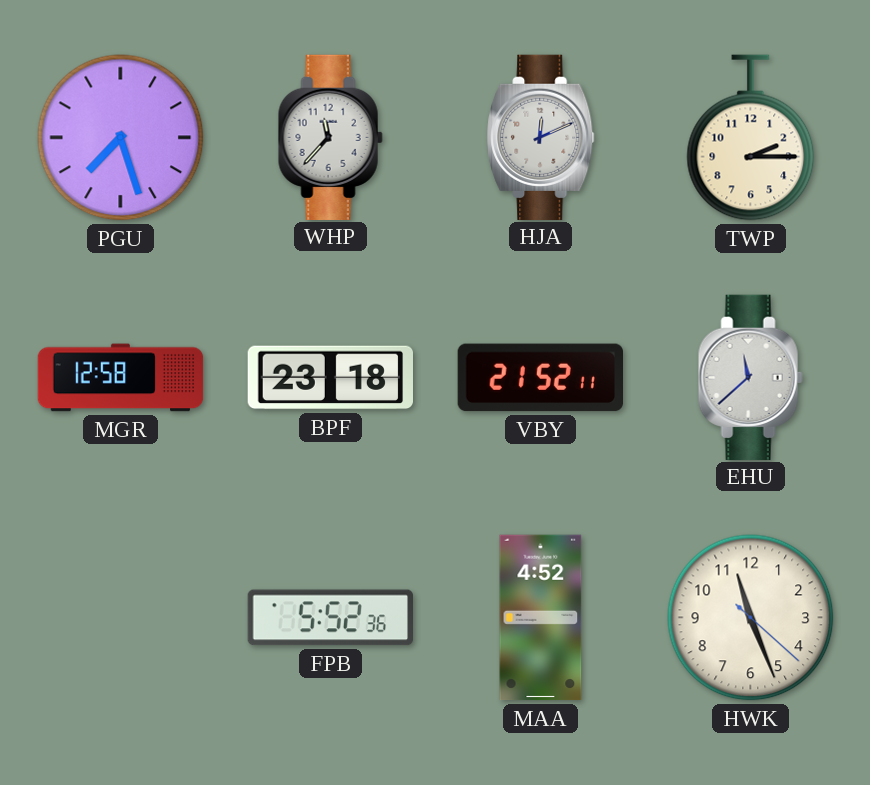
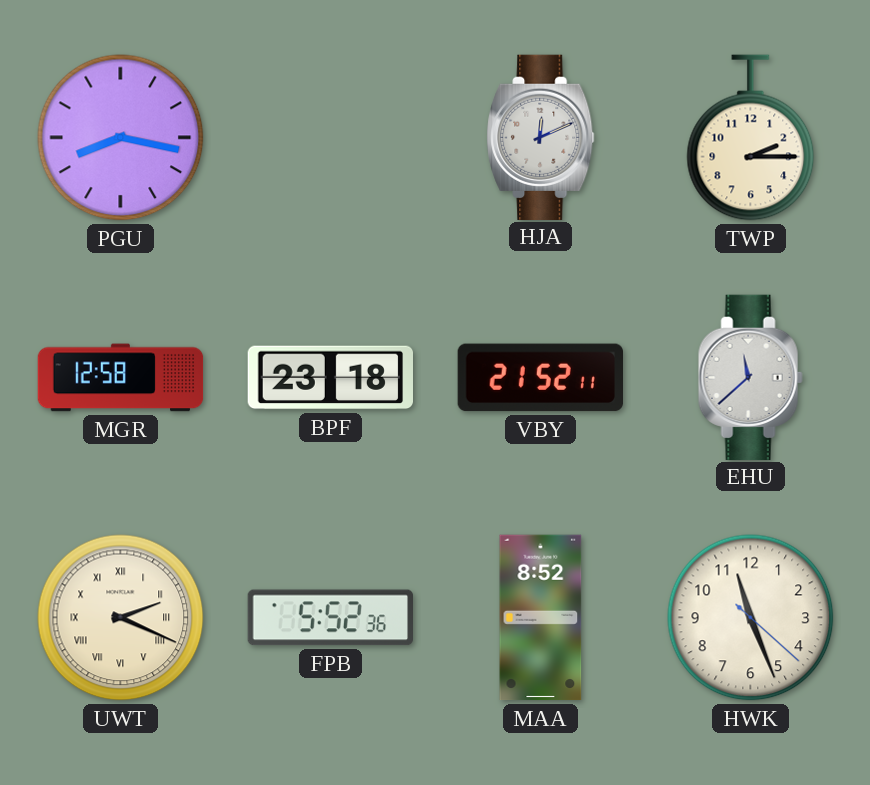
PGU: 7:27 -> 8:17
WHP: 11:37 -> none
UWT: none -> 2:19
MAA: 4:52 -> 8:52
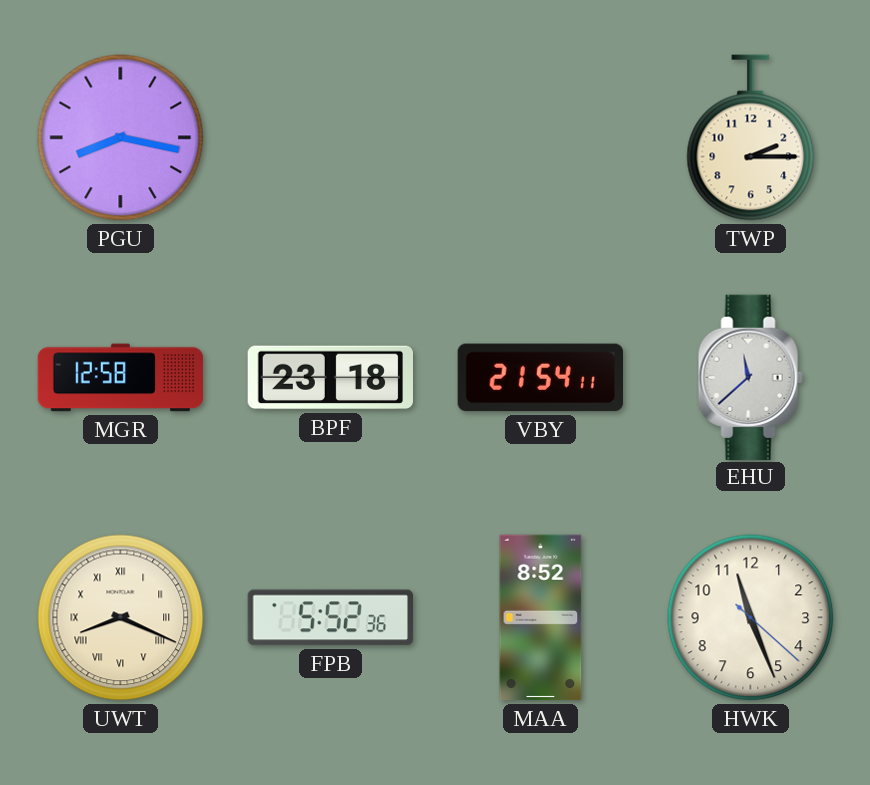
HJA: 12:11 -> none
VBY: 21:52 -> 21:54
UWT: 2:19 -> 8:19
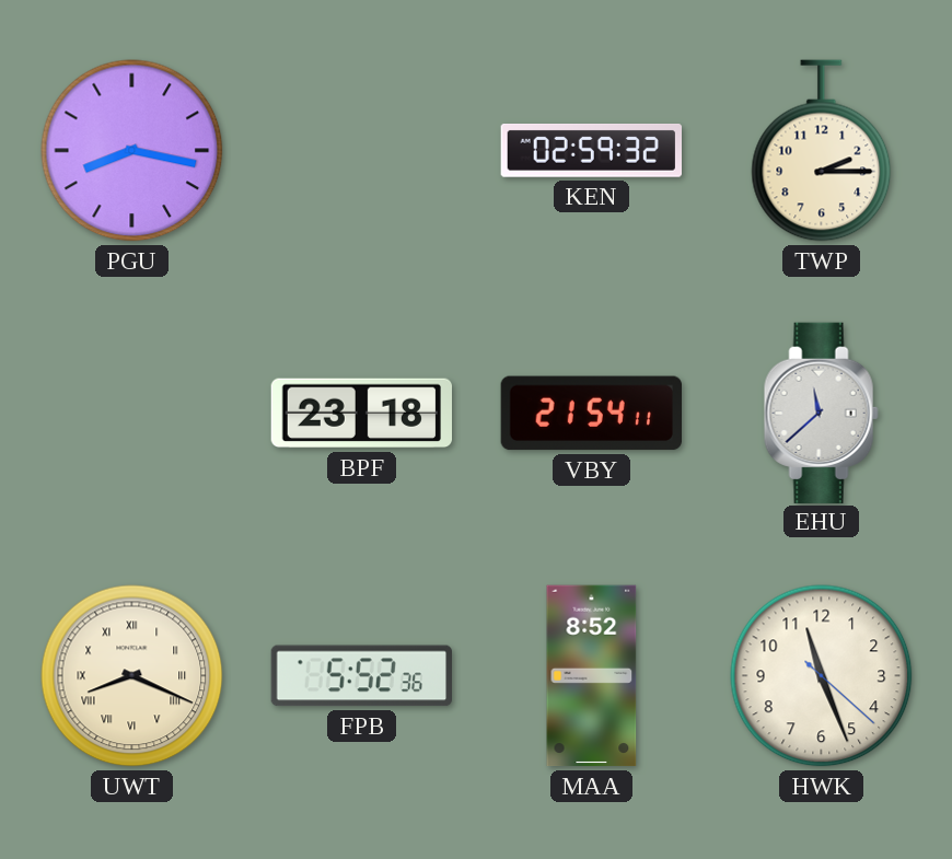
KEN: none -> 02:59
MGR: 12:58 -> none
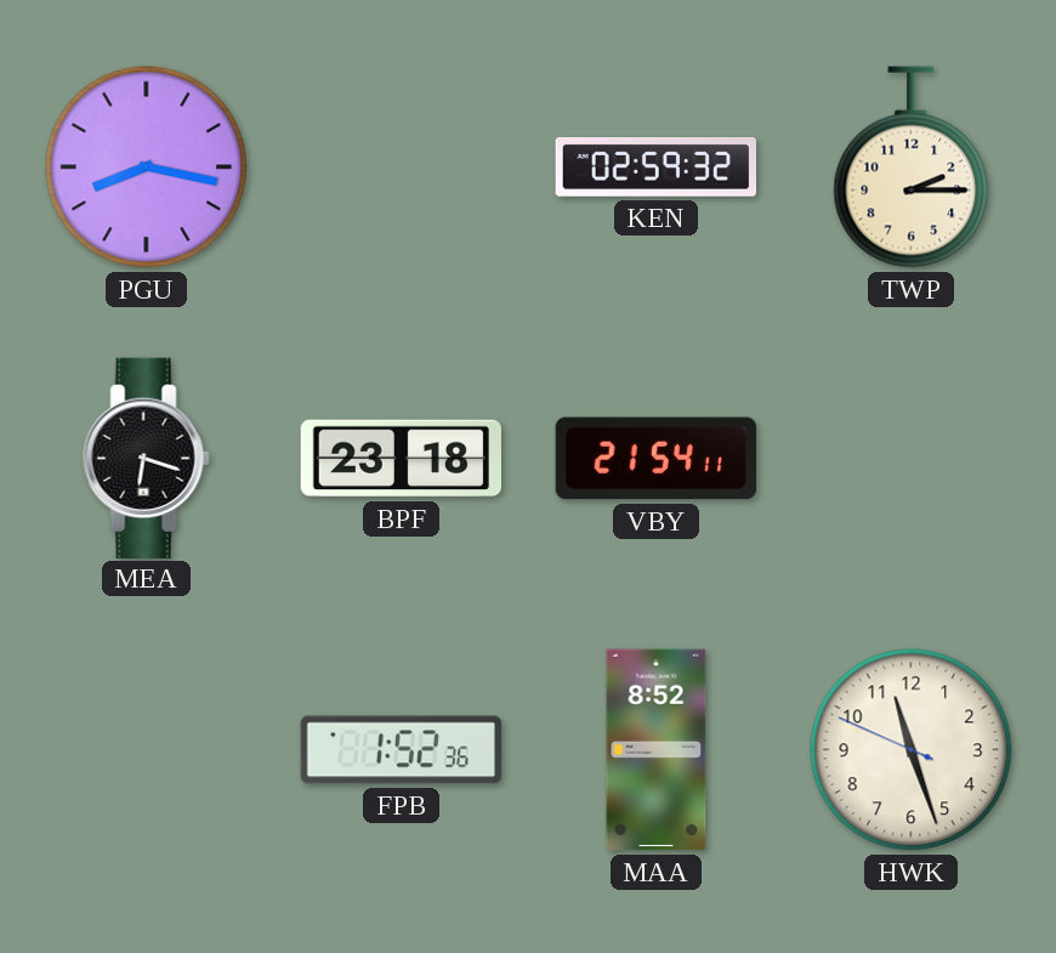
MEA: none -> 6:18
EHU: 11:38 -> none
UWT: 8:19 -> none
FPB: 5:52 -> 1:52
HWK: 11:26:22 -> 11:26:49
